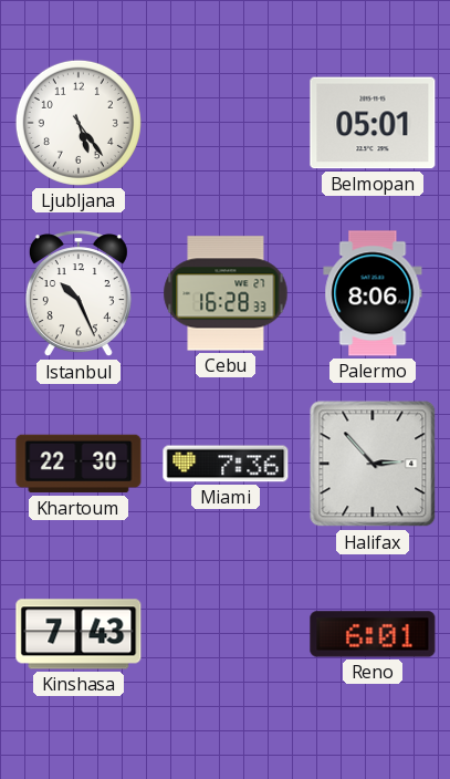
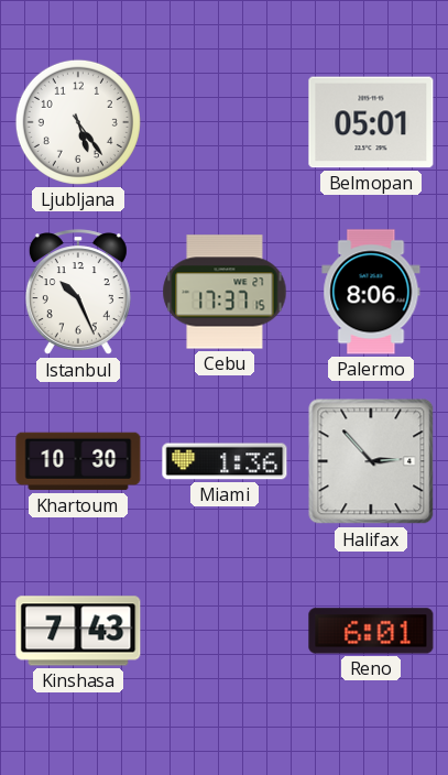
Cebu: 16:28 -> 17:37
Khartoum: 22:30 -> 10:30
Miami: 7:36 -> 1:36
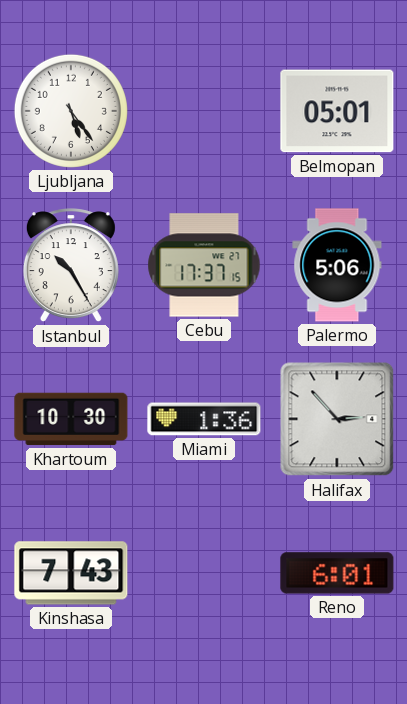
Istanbul: 10:26 -> 10:25
Palermo: 8:06 -> 5:06
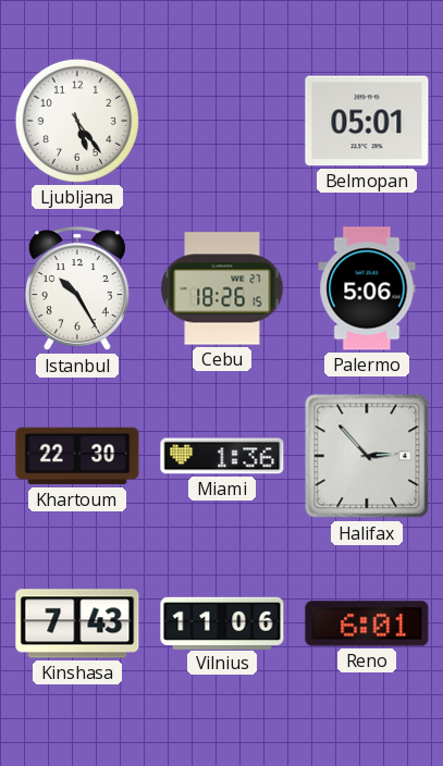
Cebu: 17:37 -> 18:26
Khartoum: 10:30 -> 22:30
Vilnius: none -> 11:06
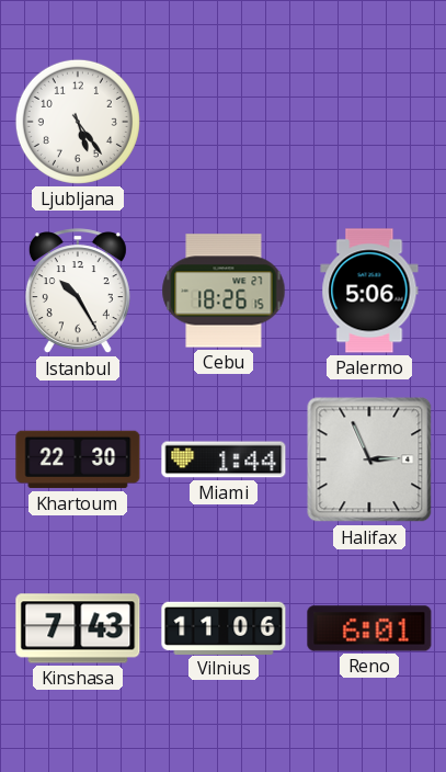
Belmopan: 05:01 -> none
Miami: 1:36 -> 1:44
Halifax: 2:53 -> 2:56
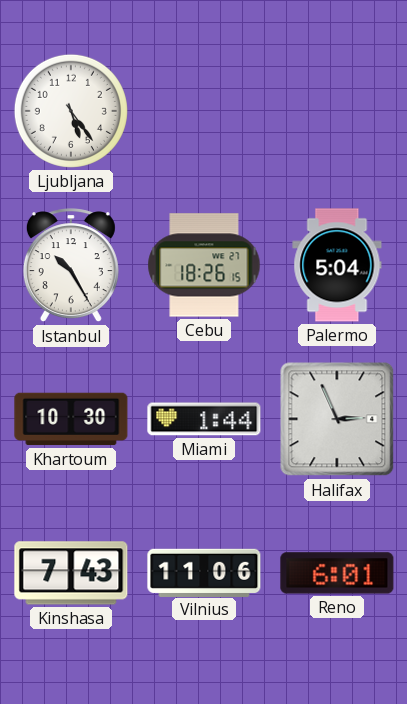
Palermo: 5:06 -> 5:04
Khartoum: 22:30 -> 10:30
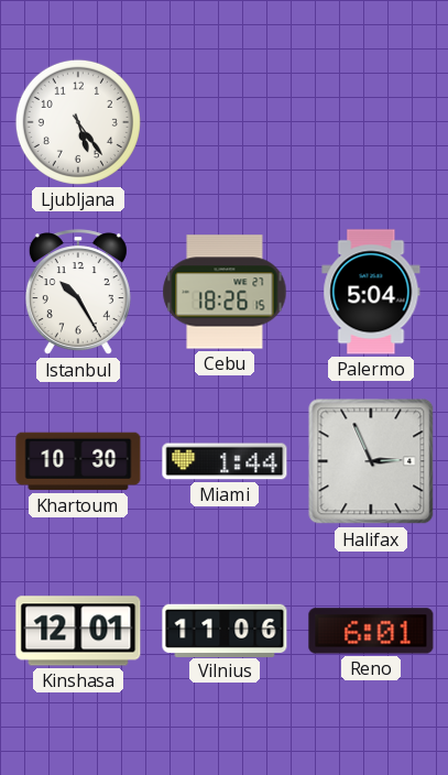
Kinshasa: 7:43 -> 12:01
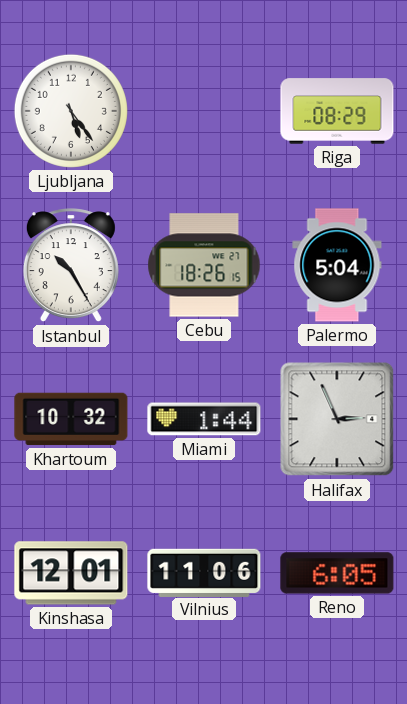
Riga: none -> 08:29
Khartoum: 10:30 -> 10:32
Reno: 6:01 -> 6:05
